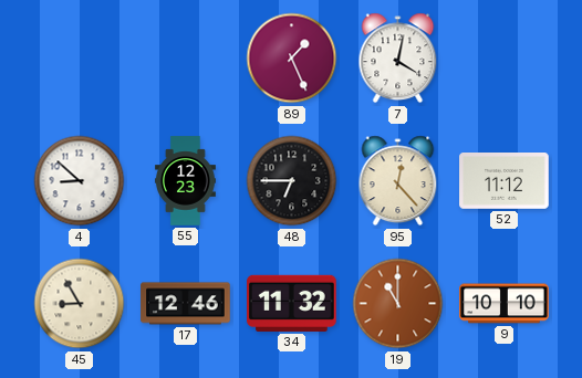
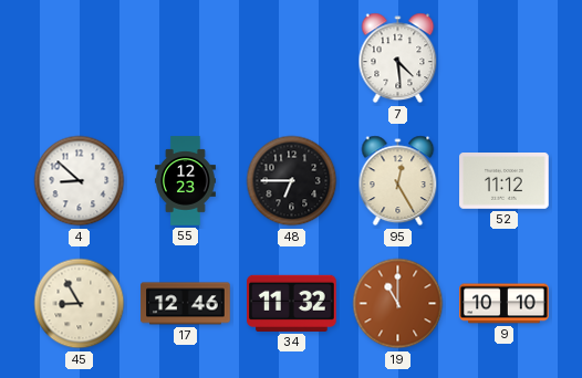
89: 1:26 -> none
7: 4:02 -> 4:29
95: 12:23 -> 12:25
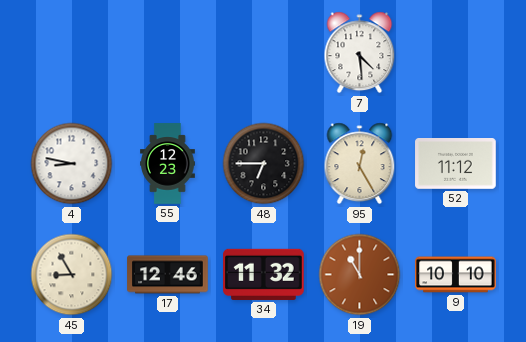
4: 8:52 -> 8:47
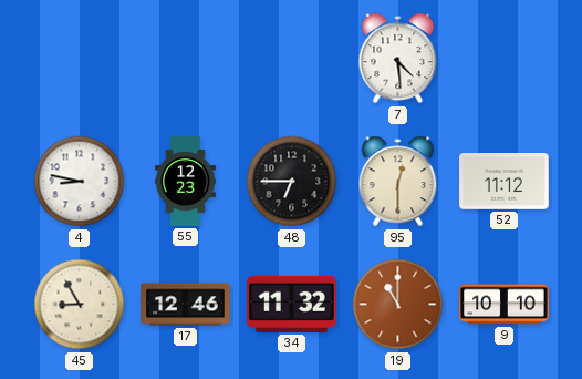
95: 12:25 -> 12:30
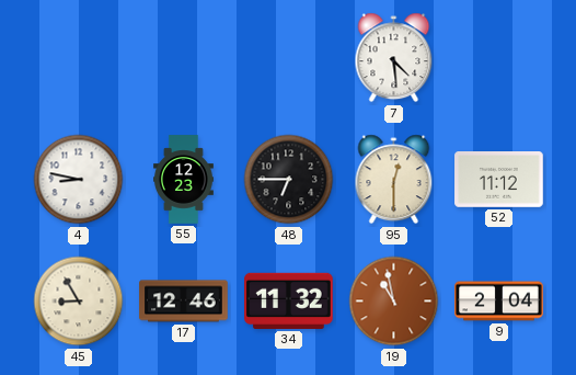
19: 11:00 -> 10:58
9: 10:10 -> 2:04
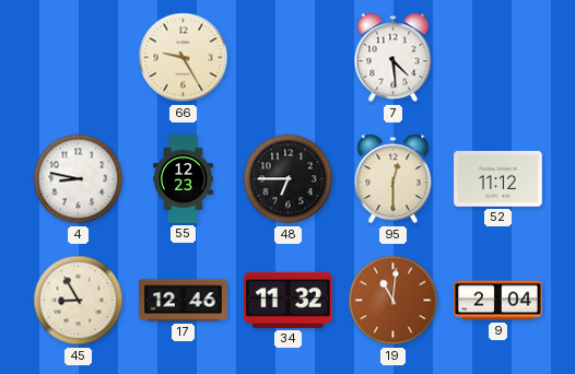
66: none -> 9:25
19: 10:58 -> 11:01
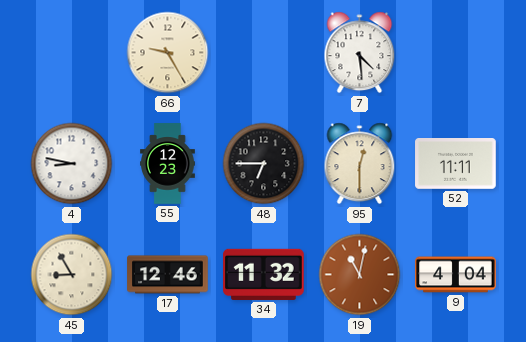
52: 11:12 -> 11:11
19: 11:01 -> 11:02
9: 2:04 -> 4:04
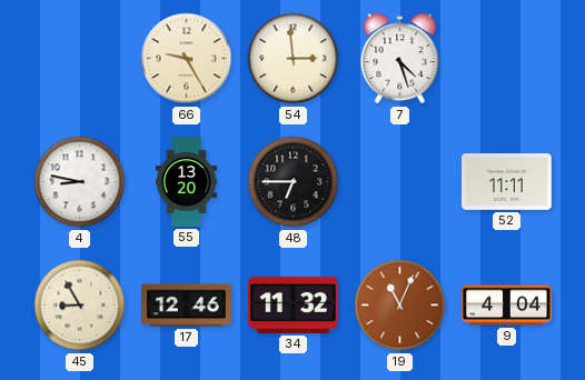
54: none -> 2:59
7: 4:29 -> 4:27
55: 12:23 -> 13:20
95: 12:30 -> none
19: 11:02 -> 11:04
